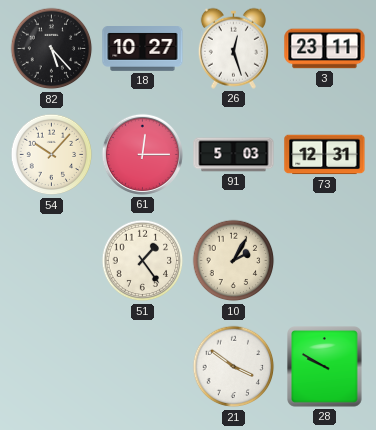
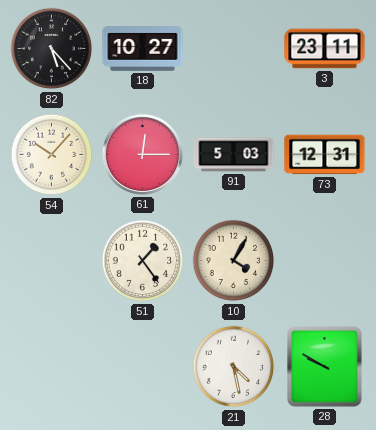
26: 12:27 -> none
10: 2:05 -> 4:05
21: 3:51 -> 4:28
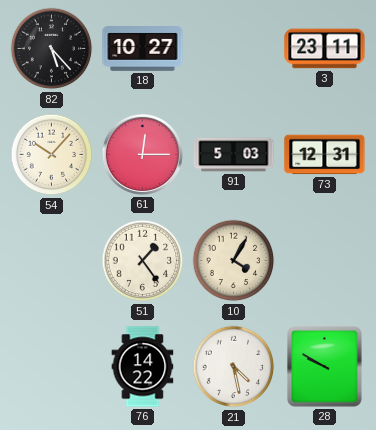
76: none -> 14:22
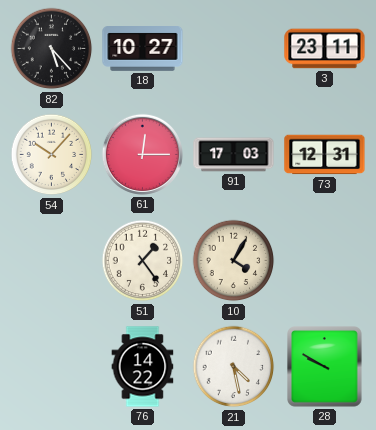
91: 5:03 -> 17:03
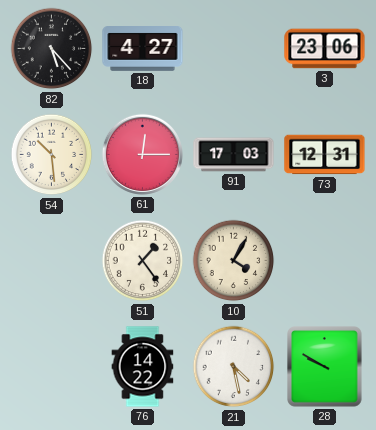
18: 10:27 -> 4:27
3: 23:11 -> 23:06
54: 10:07 -> 10:29
